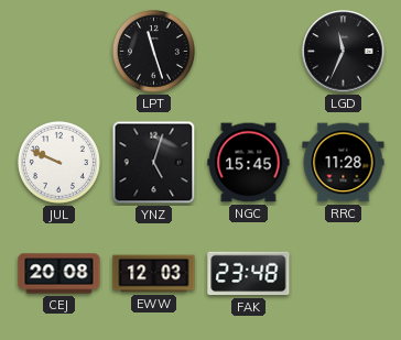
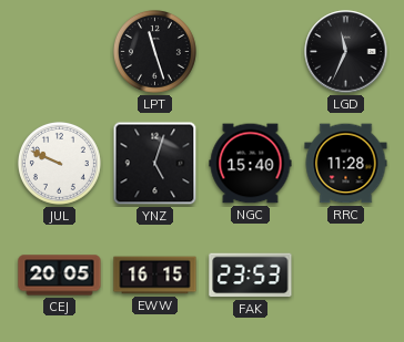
NGC: 15:45 -> 15:40
CEJ: 20:08 -> 20:05
EWW: 12:03 -> 16:15
FAK: 23:48 -> 23:53
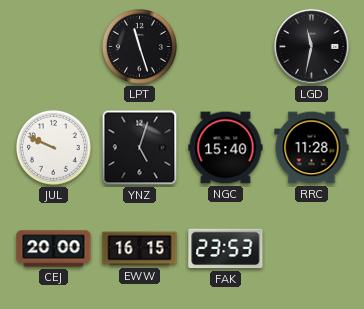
LGD: 11:34 -> 11:32
CEJ: 20:05 -> 20:00
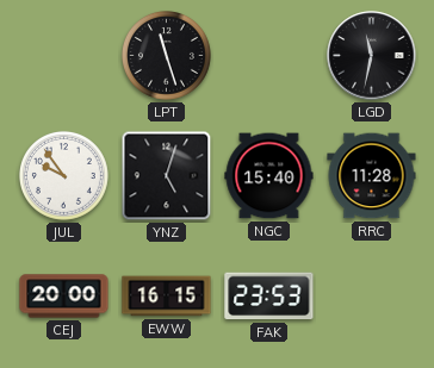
JUL: 9:49 -> 9:54
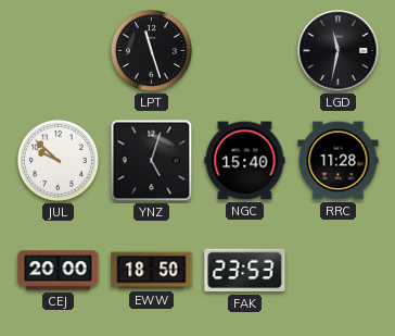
JUL: 9:54 -> 9:52
EWW: 16:15 -> 18:50
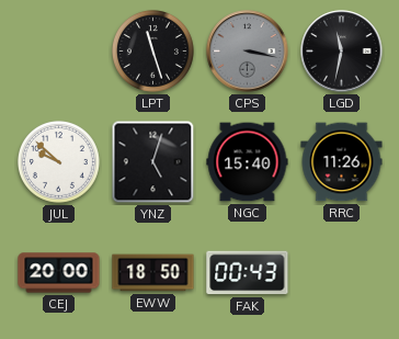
CPS: none -> 3:17
RRC: 11:28 -> 11:26
FAK: 23:53 -> 00:43
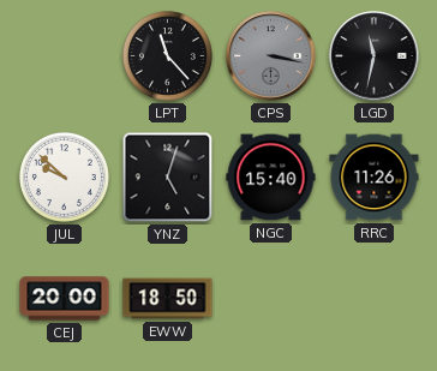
LPT: 11:27 -> 11:23
FAK: 00:43 -> none
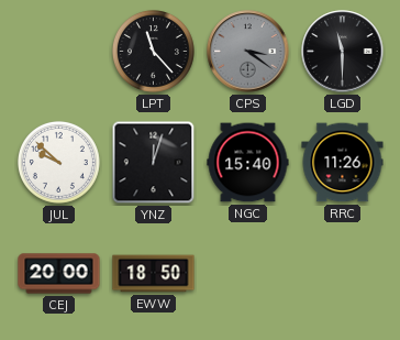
CPS: 3:17 -> 3:21
LGD: 11:32 -> 11:30
YNZ: 5:03 -> 12:03
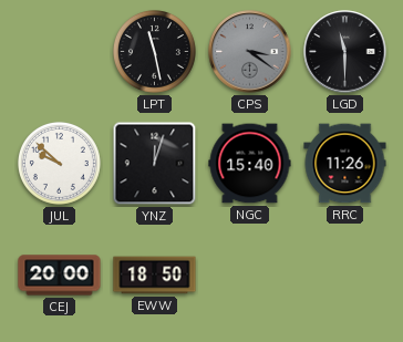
LPT: 11:23 -> 11:28
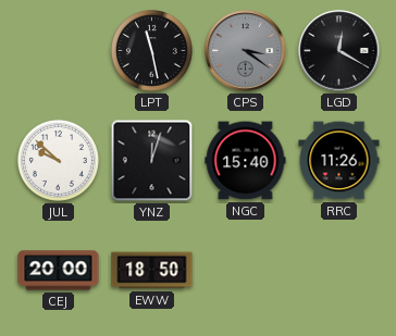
LGD: 11:30 -> 12:20
